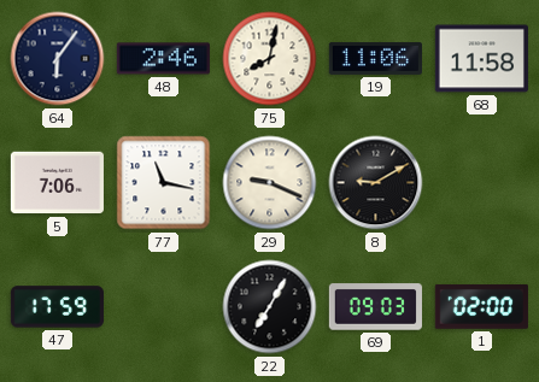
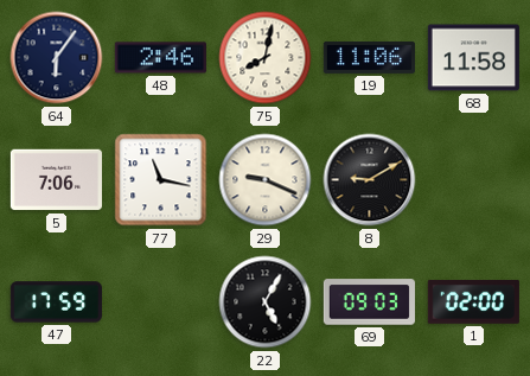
22: 7:05 -> 5:05
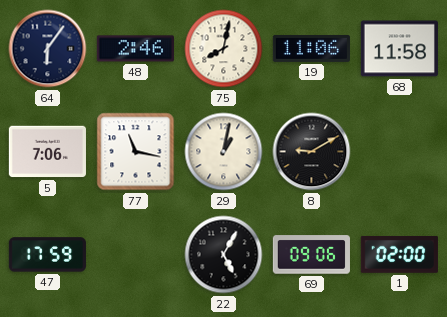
29: 9:19 -> 1:02
69: 09:03 -> 09:06
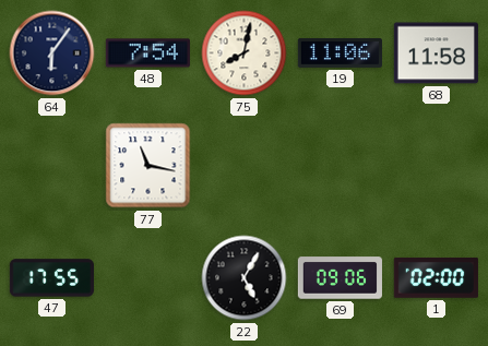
48: 2:46 -> 7:54
5: 7:06 -> none
29: 1:02 -> none
8: 9:10 -> none
47: 17:59 -> 17:55
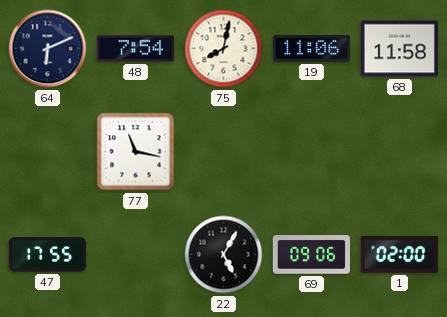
64: 6:06 -> 6:11
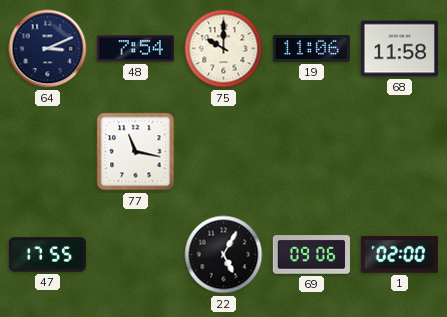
64: 6:11 -> 3:11
75: 8:02 -> 10:00
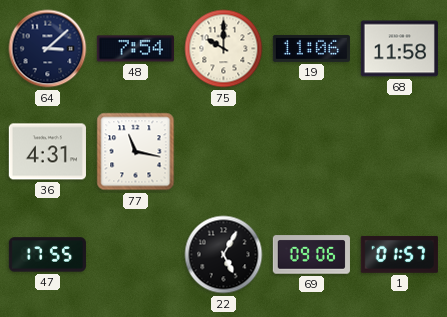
64: 3:11 -> 3:08
36: none -> 4:31
1: 02:00 -> 01:57
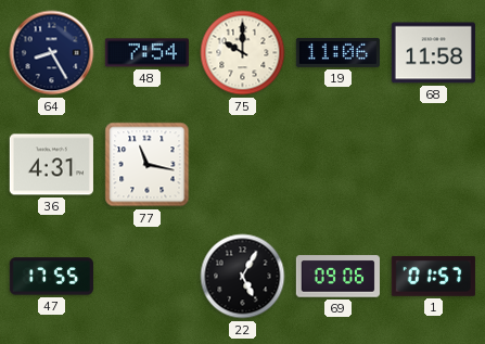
64: 3:08 -> 8:25
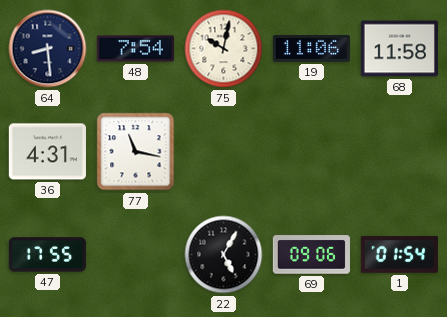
64: 8:25 -> 8:29
75: 10:00 -> 10:02
1: 01:57 -> 01:54
